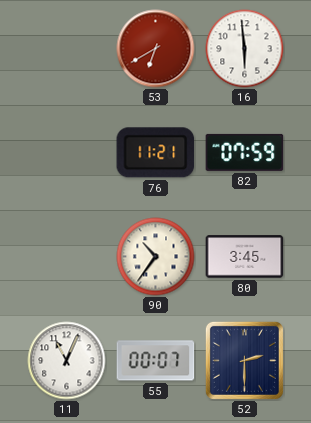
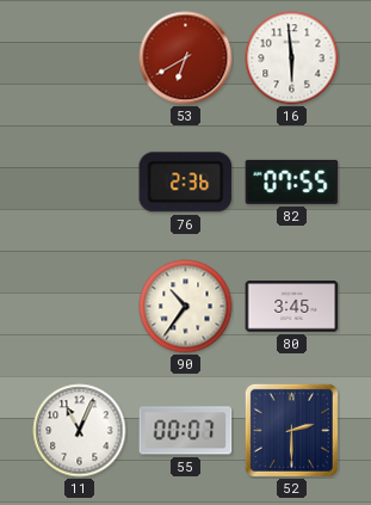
76: 11:21 -> 2:36
82: 07:59 -> 07:55
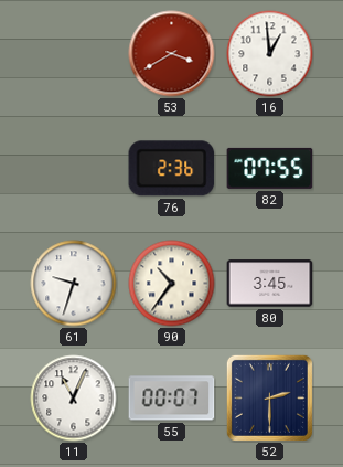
53: 6:40 -> 3:40
16: 5:59 -> 12:59
61: none -> 9:33
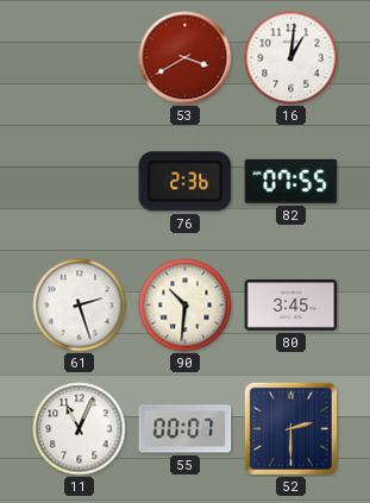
16: 12:59 -> 1:01
61: 9:33 -> 2:27
90: 10:36 -> 10:31
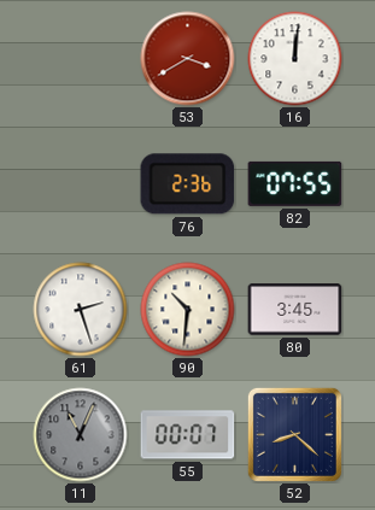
16: 1:01 -> 12:01
11 dial: white -> grey
52: 2:30 -> 8:22
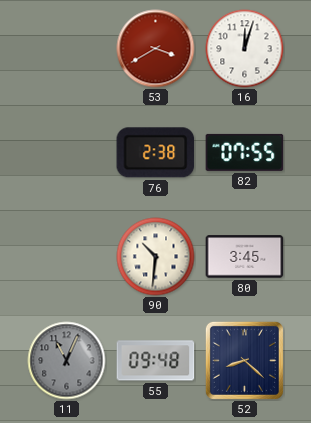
16: 12:01 -> 12:03
76: 2:36 -> 2:38
61: 2:27 -> none
55: 00:07 -> 09:48
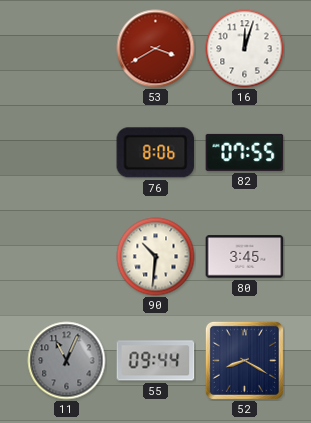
76: 2:38 -> 8:06
55: 09:48 -> 09:44
52: 8:22 -> 8:20
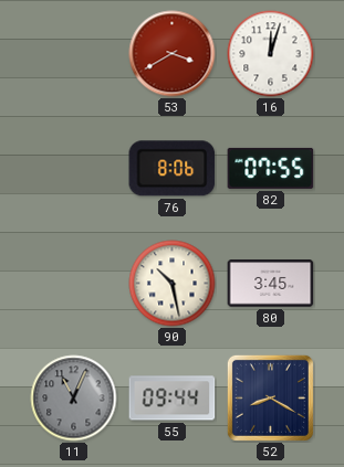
90: 10:31 -> 10:28
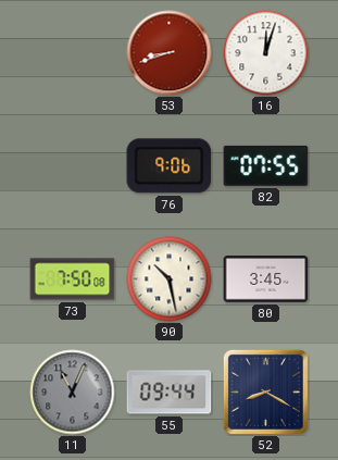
53: 3:40 -> 8:42
76: 8:06 -> 9:06
73: none -> 7:50
